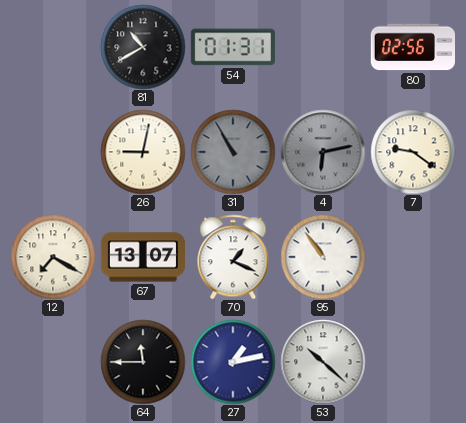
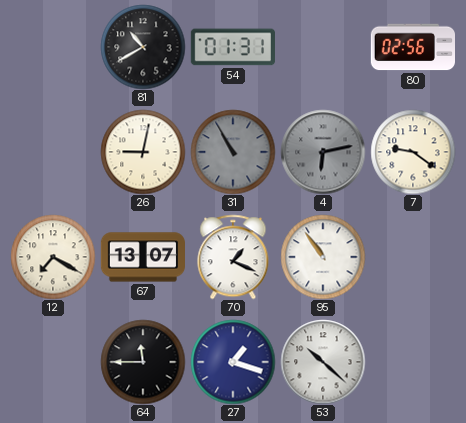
27: 1:13 -> 1:18
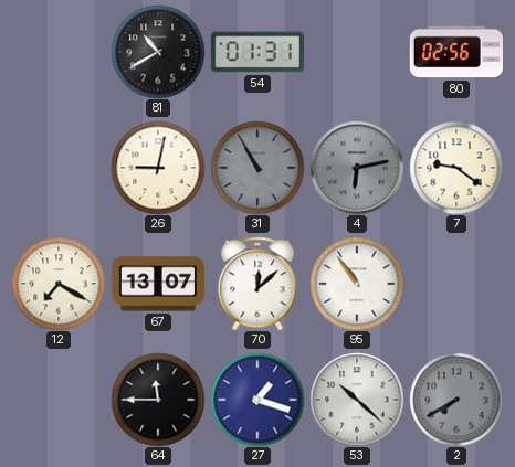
70: 1:19 -> 12:08
2: none -> 7:40
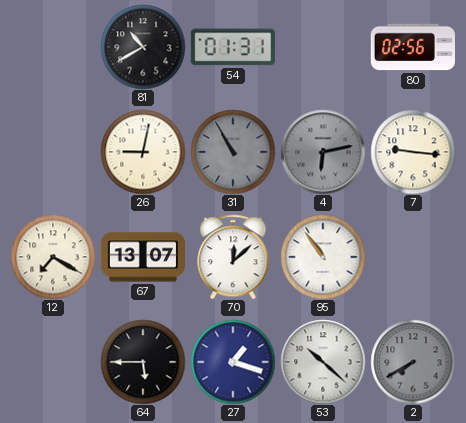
7: 9:21 -> 9:16
64: 11:45 -> 5:45
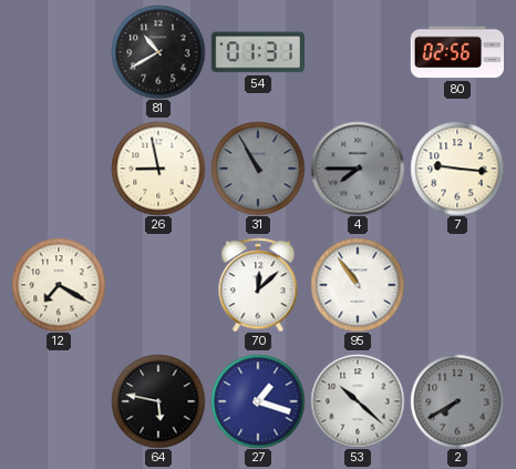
26: 9:02 -> 8:58
4: 6:13 -> 7:45
67: 13:07 -> none
64: 5:45 -> 5:47
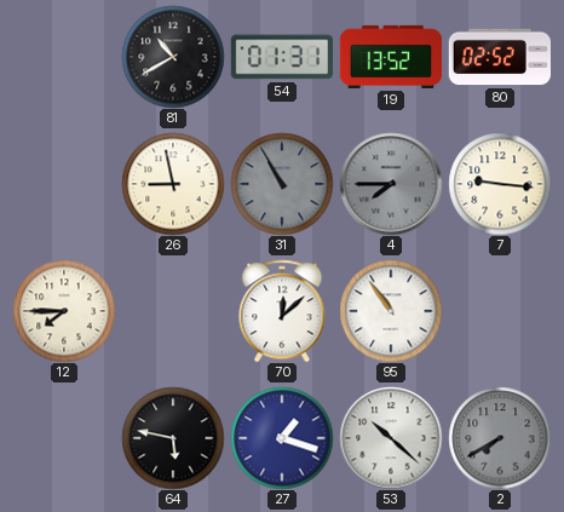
19: none -> 13:52
80: 02:56 -> 02:52
12: 7:20 -> 7:45
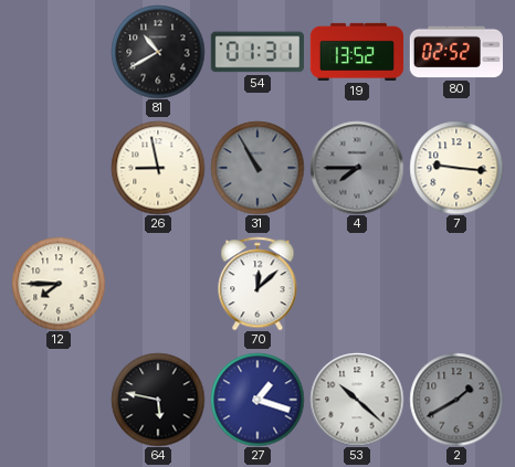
95: 10:54 -> none
2: 7:40 -> 1:40
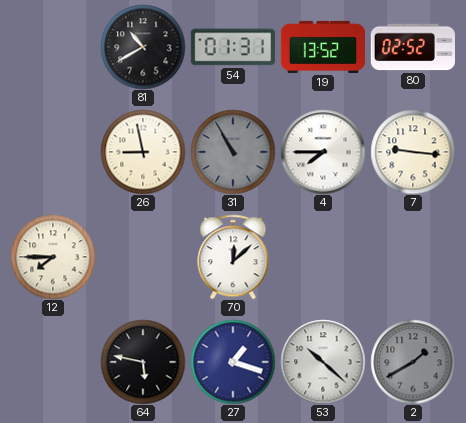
4 dial: grey -> white
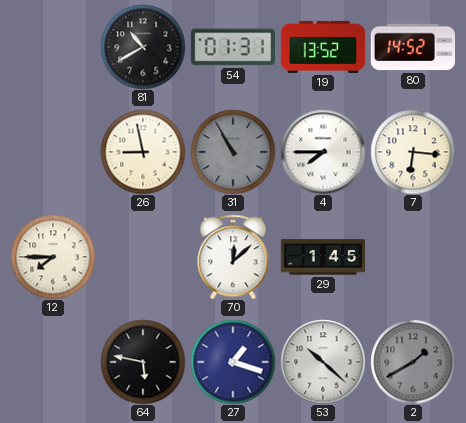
80: 02:52 -> 14:52
7: 9:16 -> 6:16
29: none -> 1:45
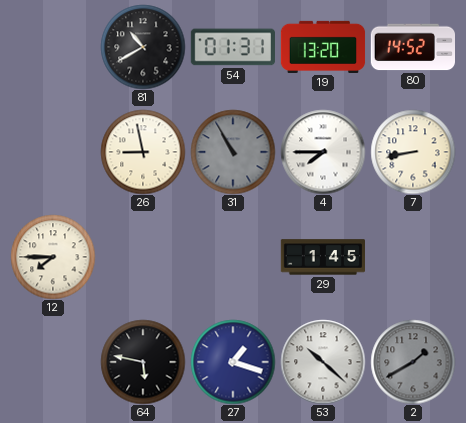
19: 13:52 -> 13:20
7: 6:16 -> 8:43
70: 12:08 -> none
